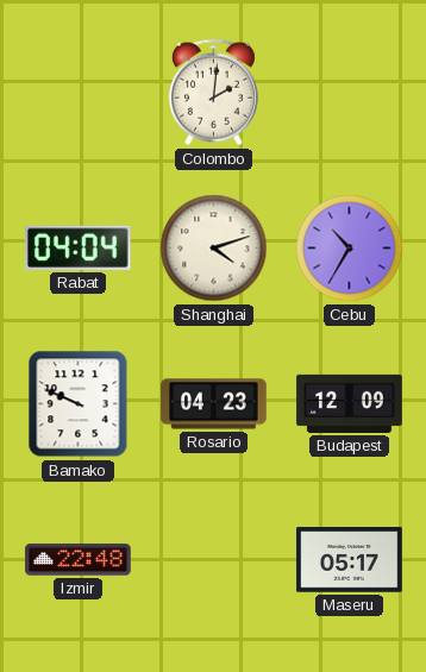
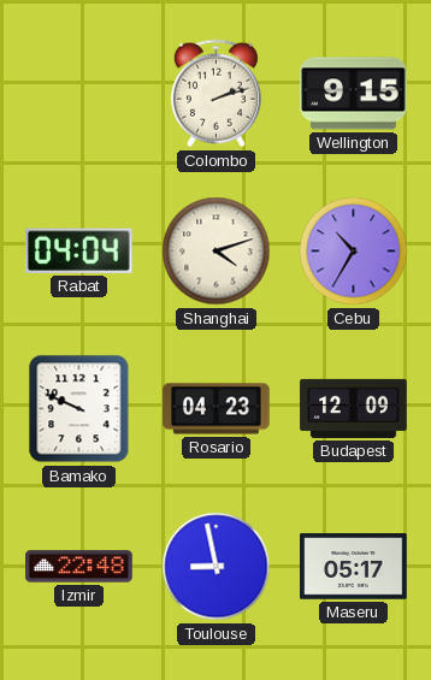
Colombo: 2:01 -> 2:12
Wellington: none -> 9:15
Toulouse: none -> 8:58
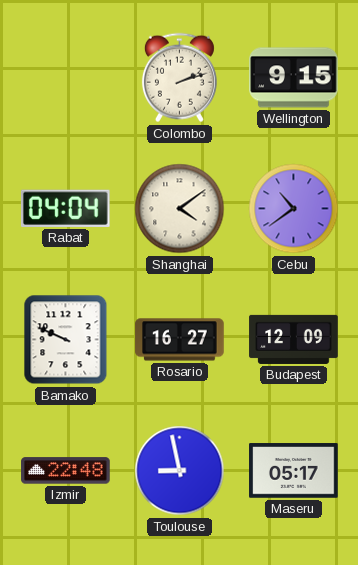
Shanghai: 4:12 -> 4:09
Cebu: 10:35 -> 10:39
Rosario: 04:23 -> 16:27
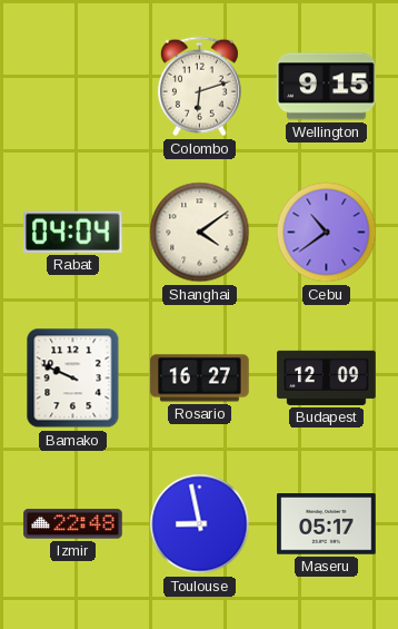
Colombo: 2:12 -> 6:12
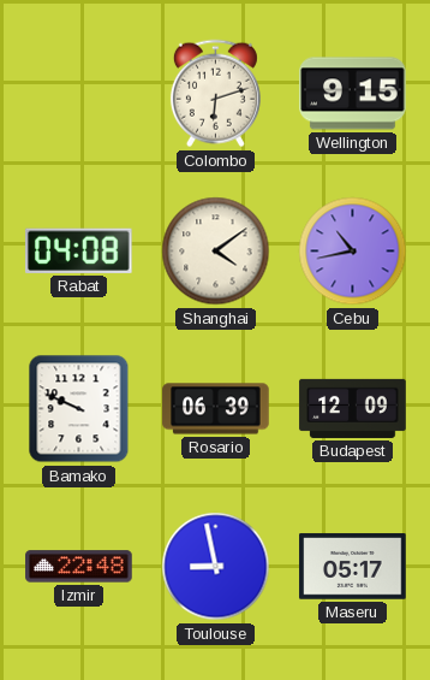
Rabat: 04:04 -> 04:08
Cebu: 10:39 -> 10:43
Rosario: 16:27 -> 06:39
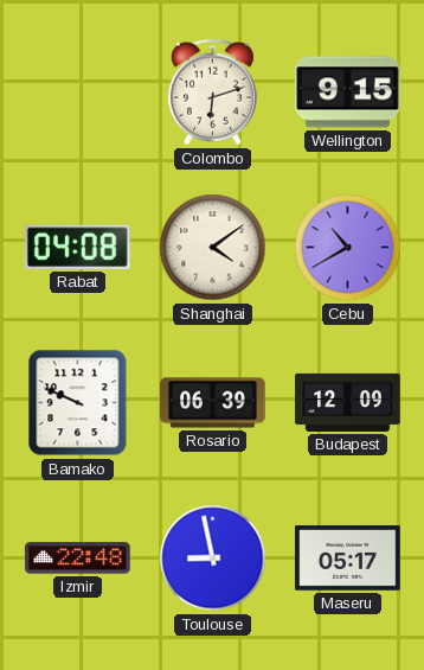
Cebu: 10:43 -> 10:40
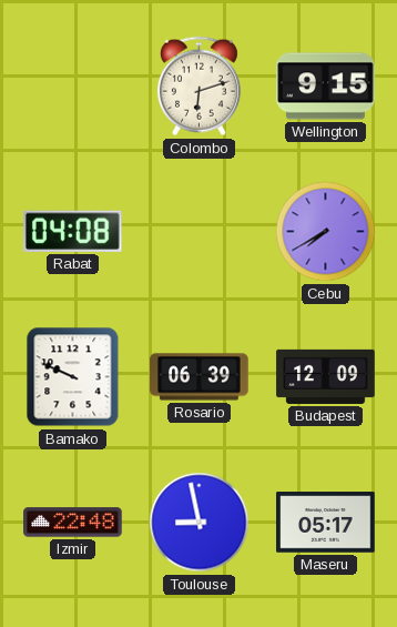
Shanghai: 4:09 -> none
Cebu: 10:40 -> 7:40
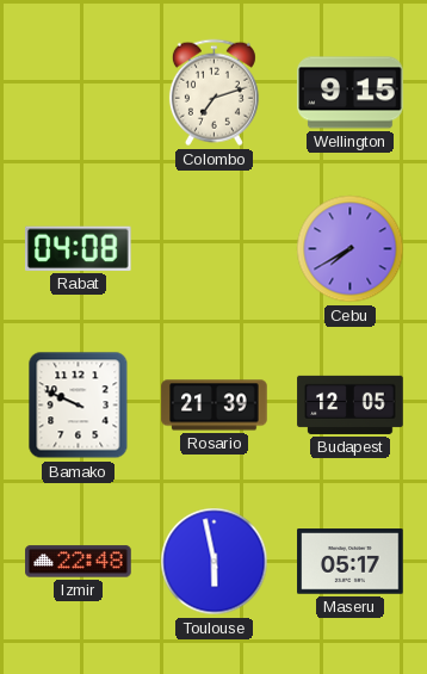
Colombo: 6:12 -> 7:12
Rosario: 06:39 -> 21:39
Budapest: 12:09 -> 12:05
Toulouse: 8:58 -> 5:58
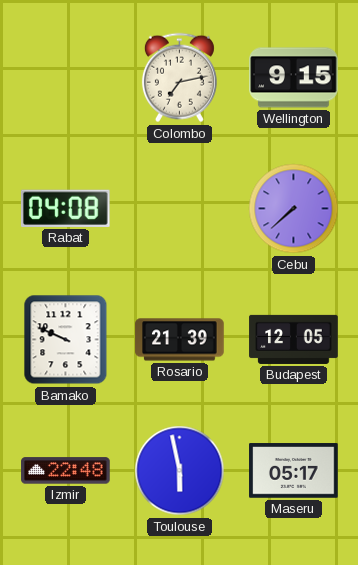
Colombo: 7:12 -> 7:13
Cebu: 7:40 -> 7:38
